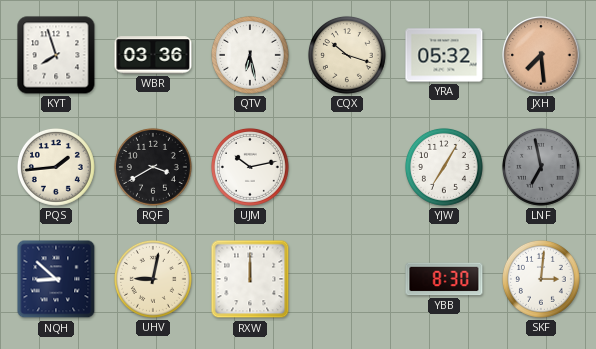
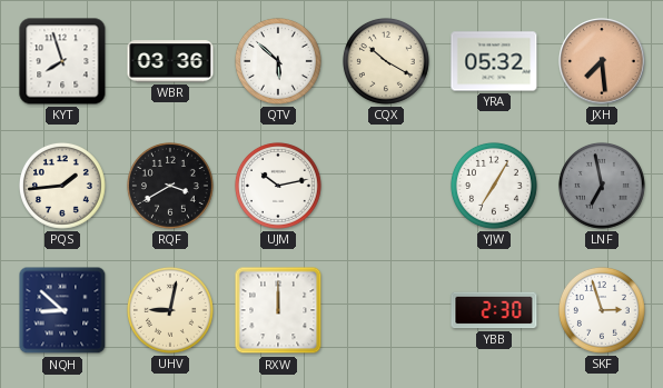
QTV: 6:28 -> 5:52
CQX: 10:18 -> 10:20
YBB: 8:30 -> 2:30
SKF: 3:01 -> 2:57
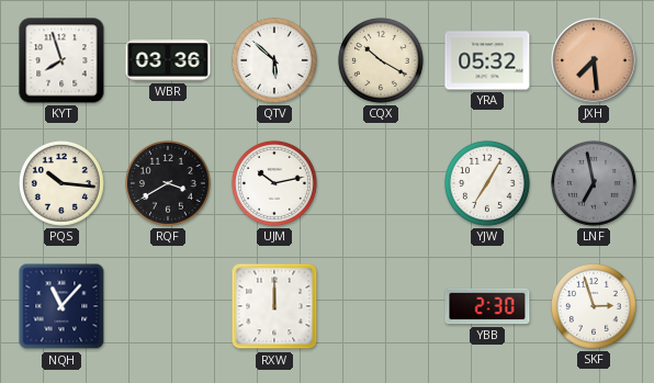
PQS: 1:44 -> 10:16
NQH: 8:52 -> 11:07
UHV: 9:02 -> none
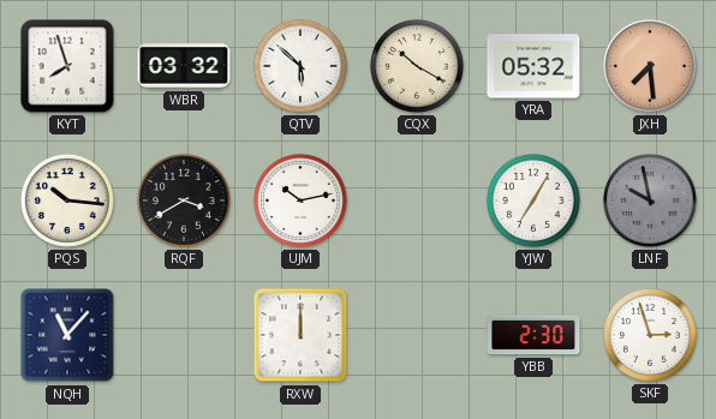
WBR: 03:36 -> 03:32
LNF: 6:58 -> 9:58
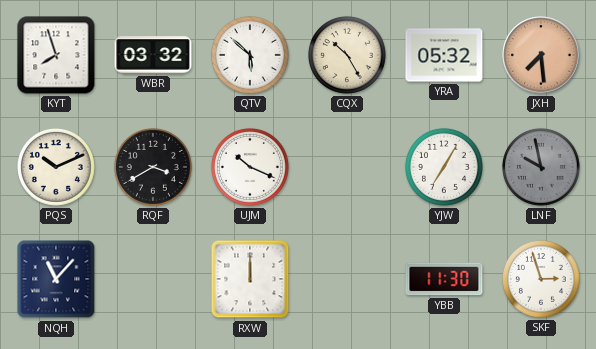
CQX: 10:20 -> 10:25
PQS: 10:16 -> 10:11
UJM: 10:13 -> 10:19
YBB: 2:30 -> 11:30
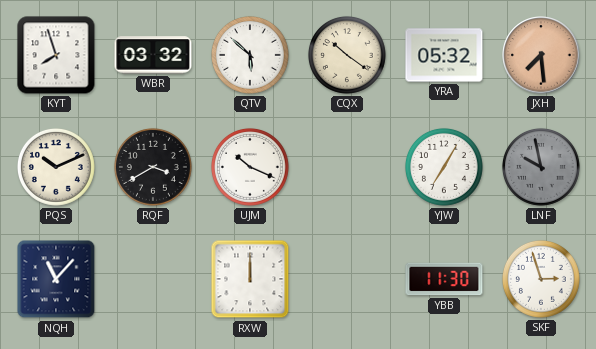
CQX: 10:25 -> 10:21
